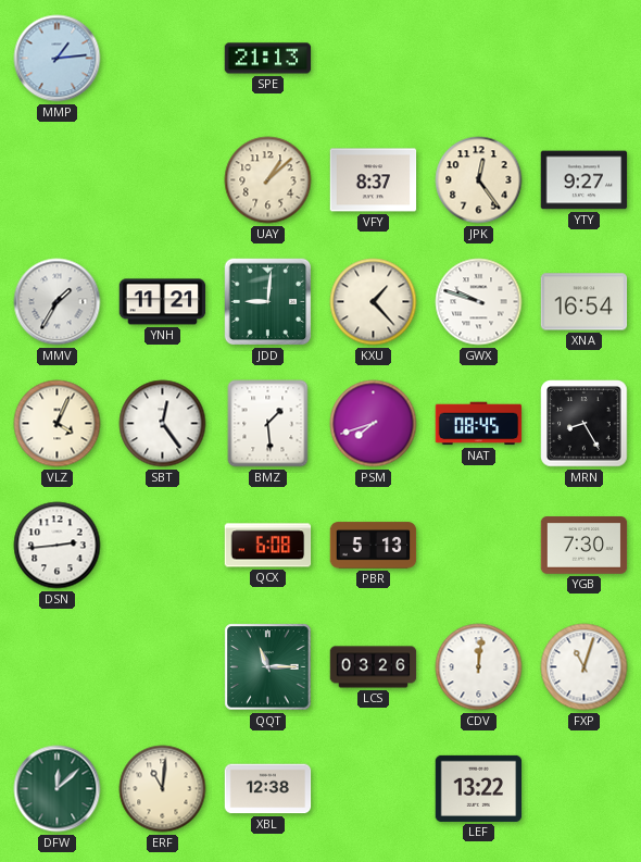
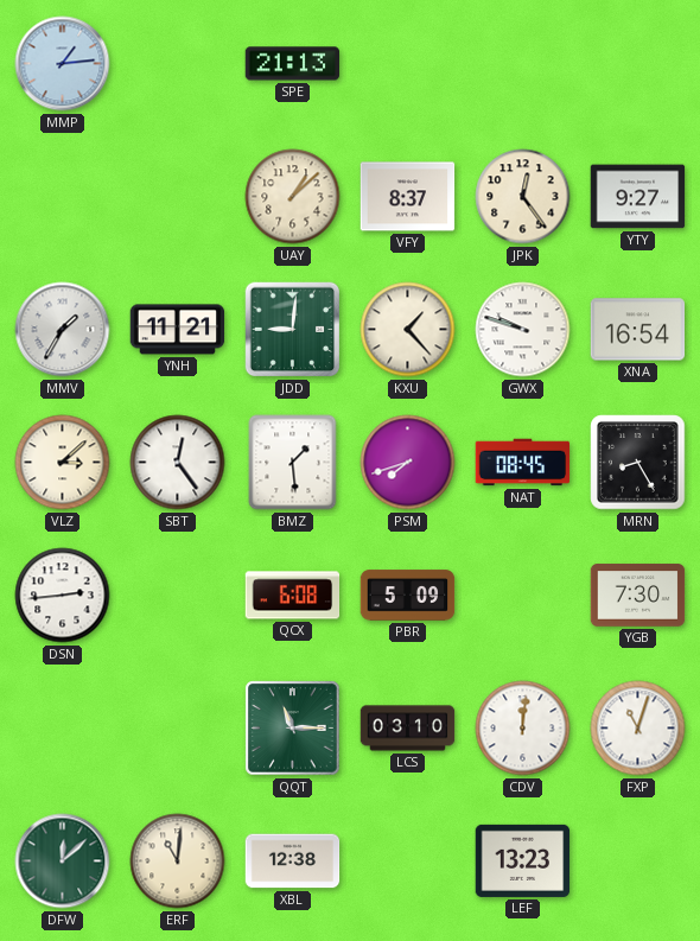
VLZ: 4:04 -> 3:08
PBR: 5:13 -> 5:09
LCS: 03:26 -> 03:10
LEF: 13:22 -> 13:23
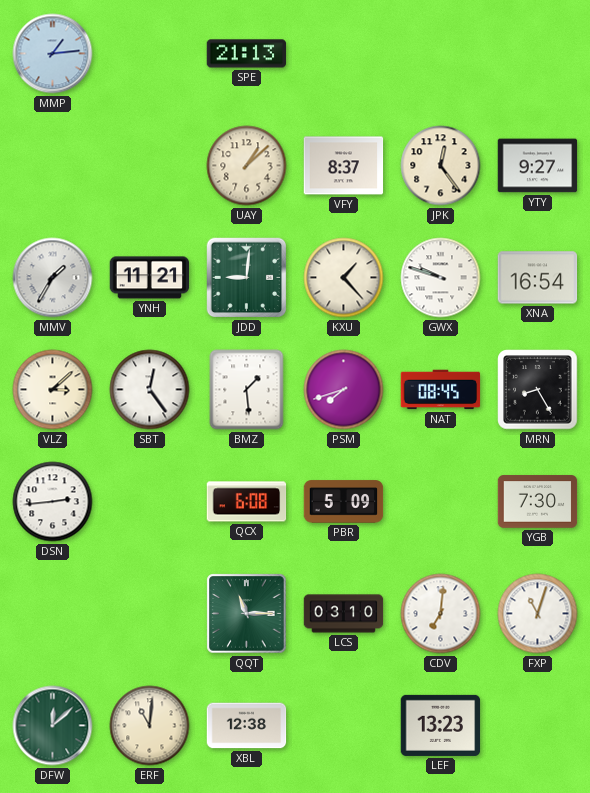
CDV: 12:01 -> 7:01
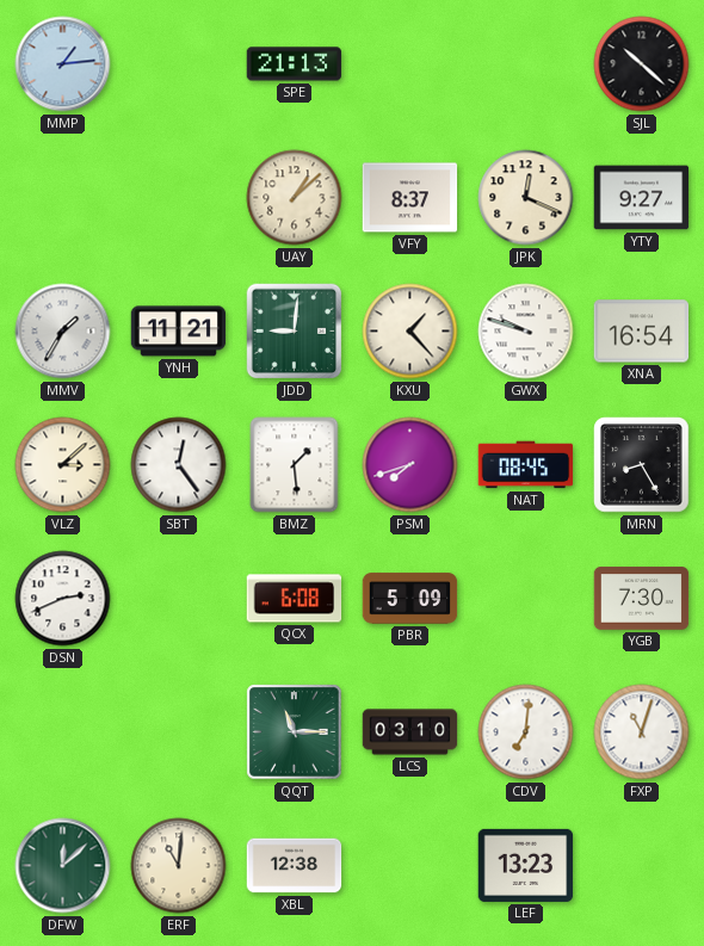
SJL: none -> 10:22
JPK: 12:24 -> 12:19
DSN: 2:44 -> 2:41
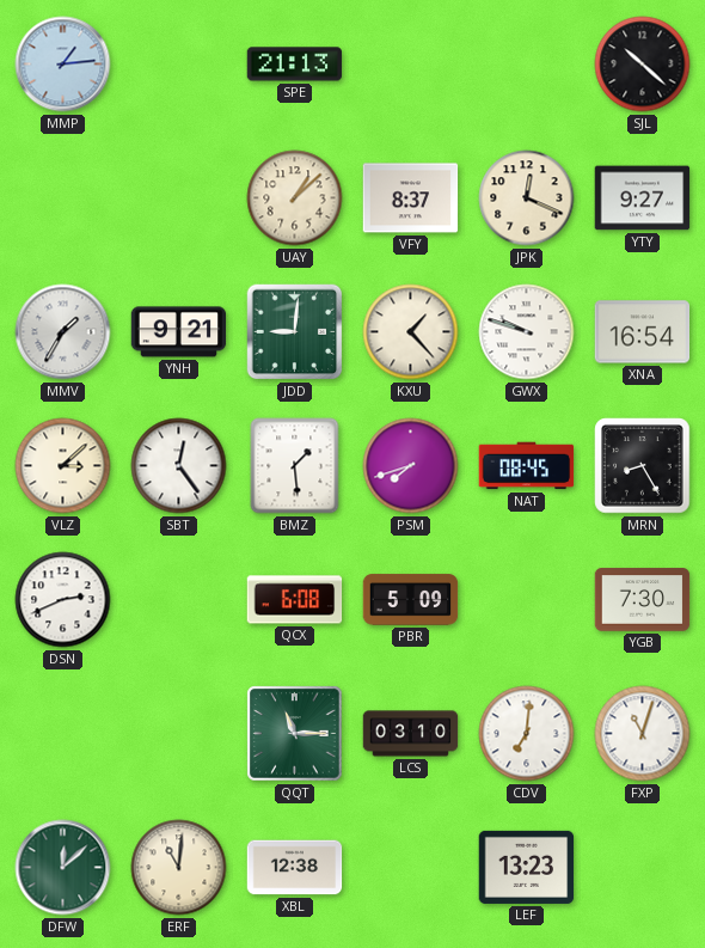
YNH: 11:21 -> 9:21
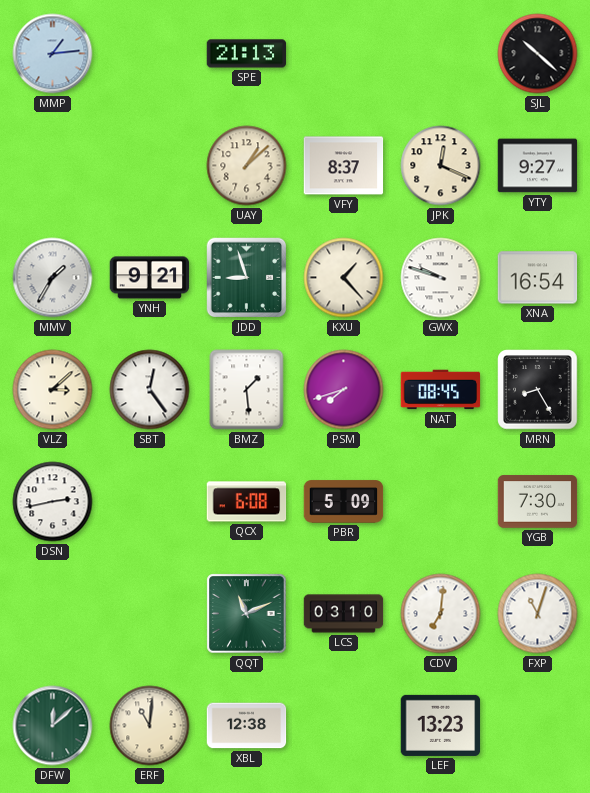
JDD: 9:01 -> 8:57
DSN: 2:41 -> 2:43
QQT: 11:15 -> 11:11
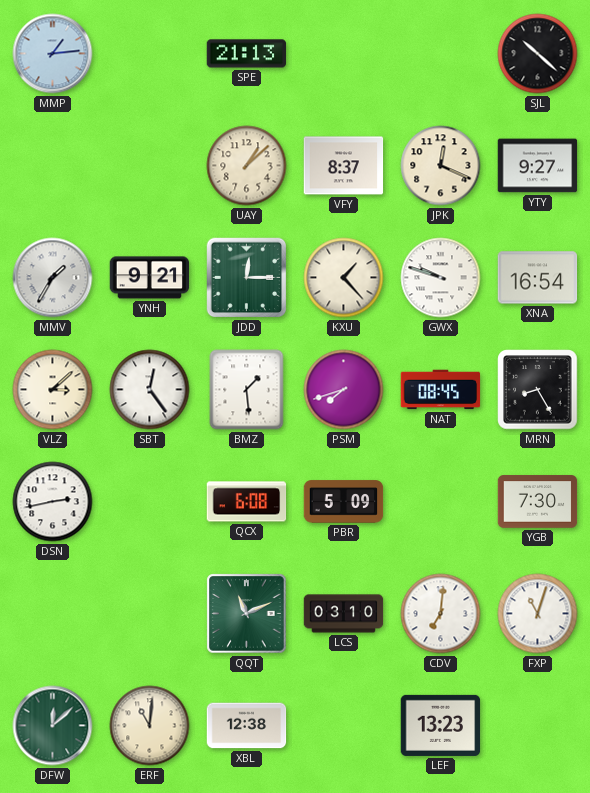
JDD: 8:57 -> 12:15
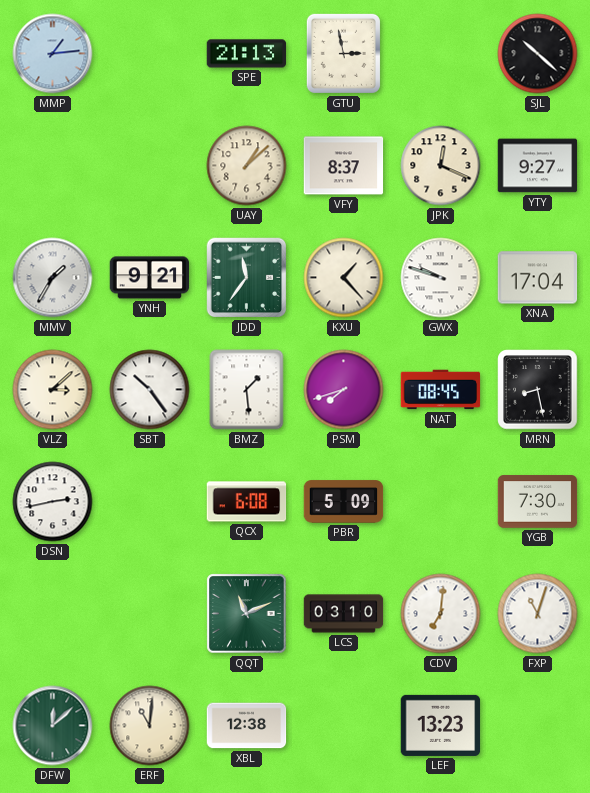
GTU: none -> 2:58
JDD: 12:15 -> 11:36
XNA: 16:54 -> 17:04
SBT: 12:24 -> 10:24
MRN: 8:25 -> 8:28
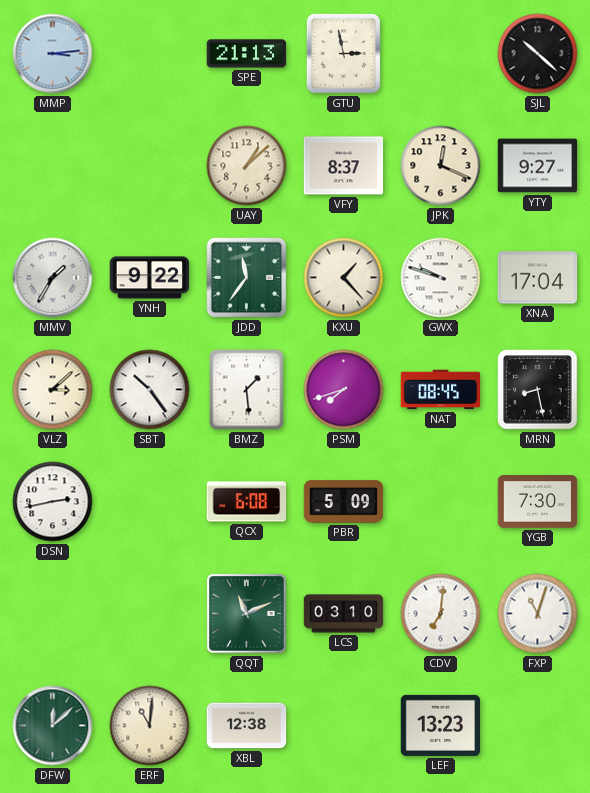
MMP: 1:14 -> 3:14
YNH: 9:21 -> 9:22
